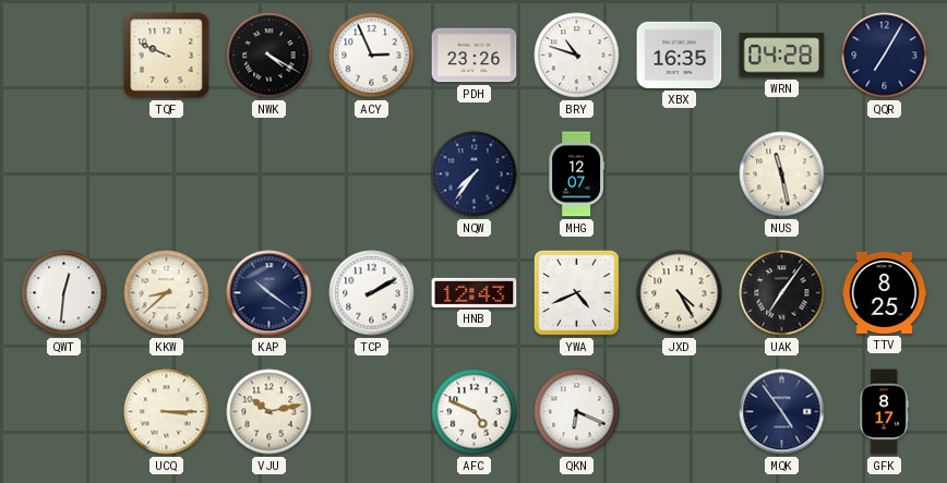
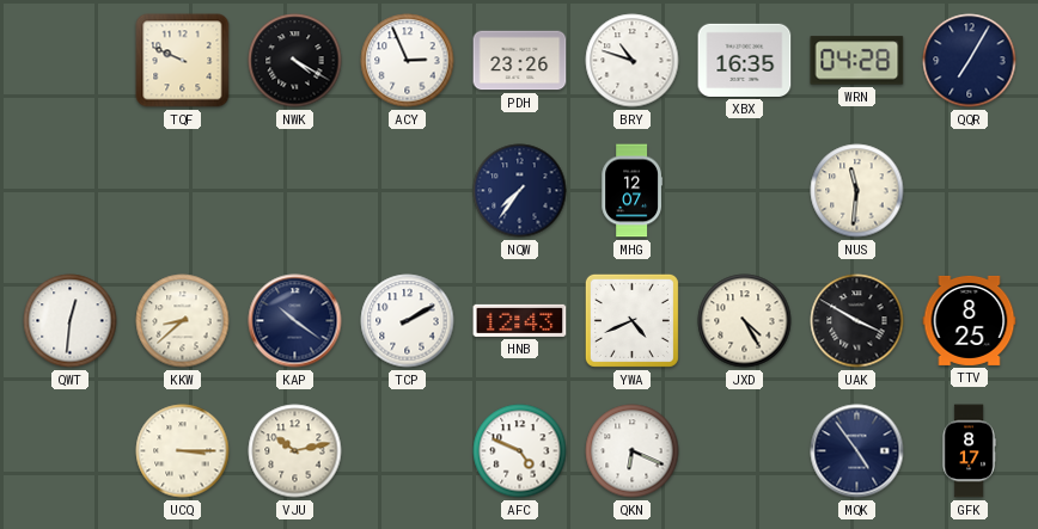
NUS: 11:28 -> 11:31
UAK: 7:06 -> 3:50
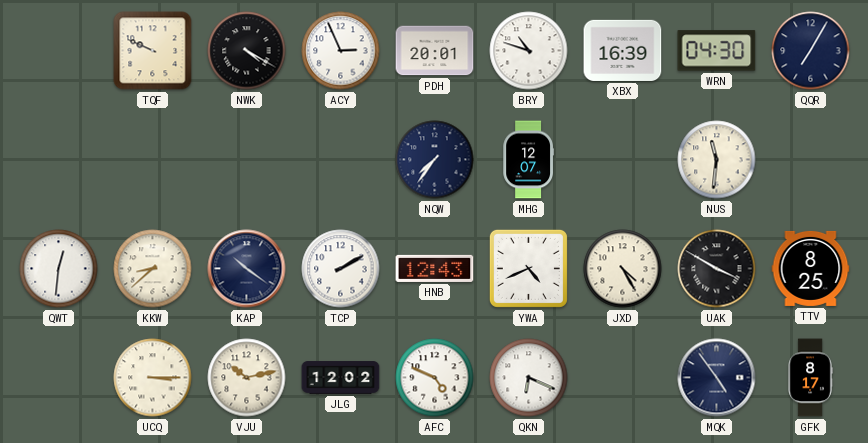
PDH: 23:26 -> 20:01
XBX: 16:35 -> 16:39
WRN: 04:28 -> 04:30
JLG: none -> 12:02
